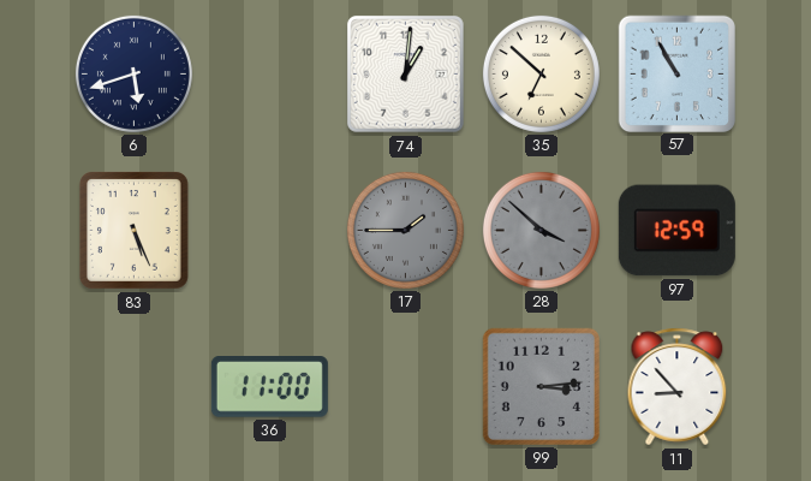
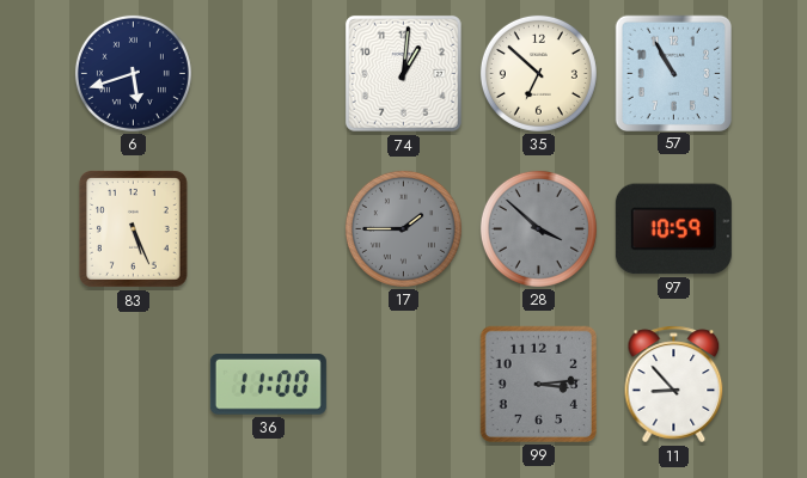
97: 12:59 -> 10:59
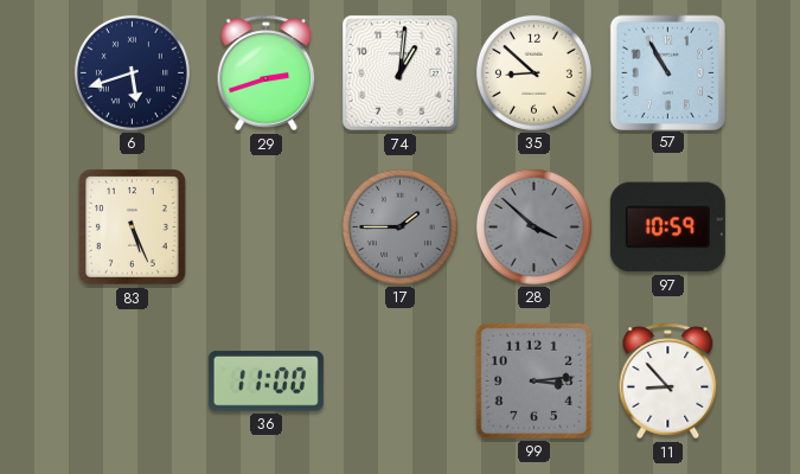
29: none -> 2:42
35: 6:52 -> 8:52
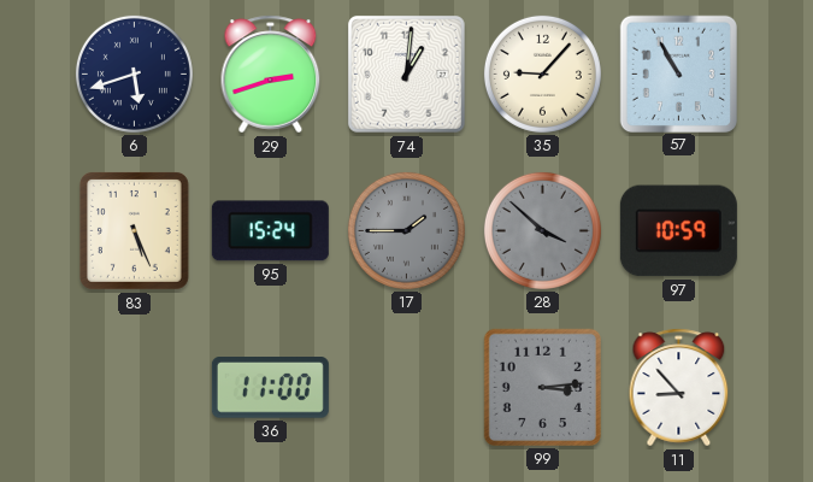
35: 8:52 -> 9:07
95: none -> 15:24
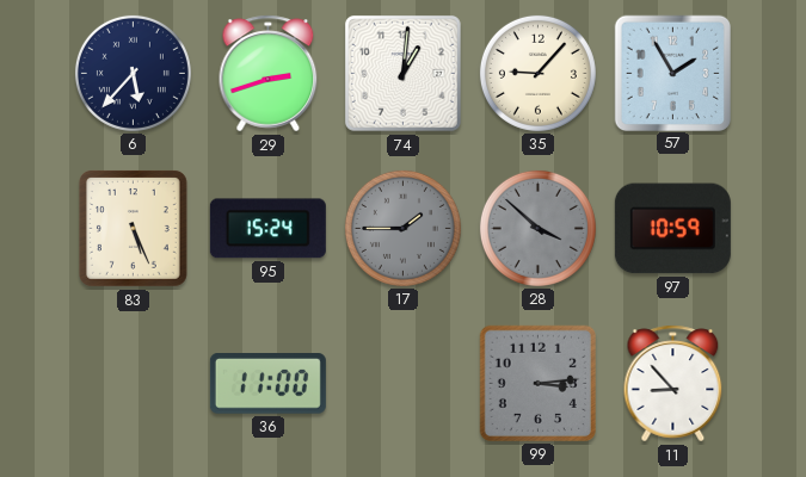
6: 5:42 -> 5:37
57: 10:55 -> 1:55
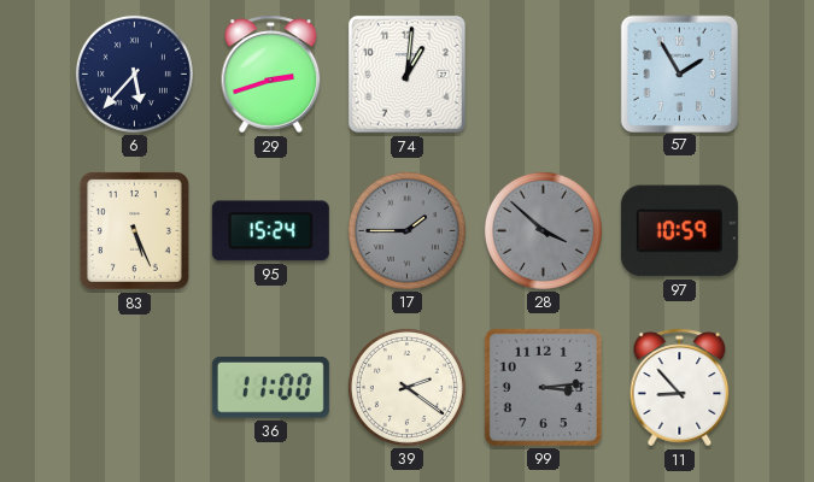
35: 9:07 -> none
39: none -> 2:21
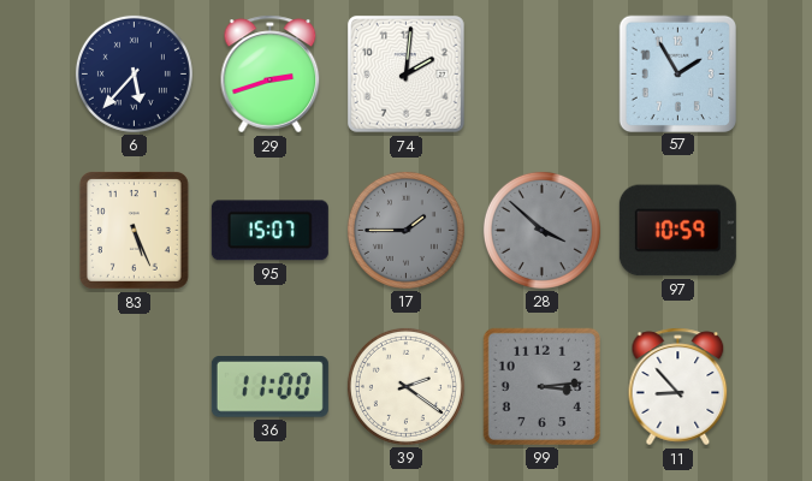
74: 1:01 -> 2:01
95: 15:24 -> 15:07
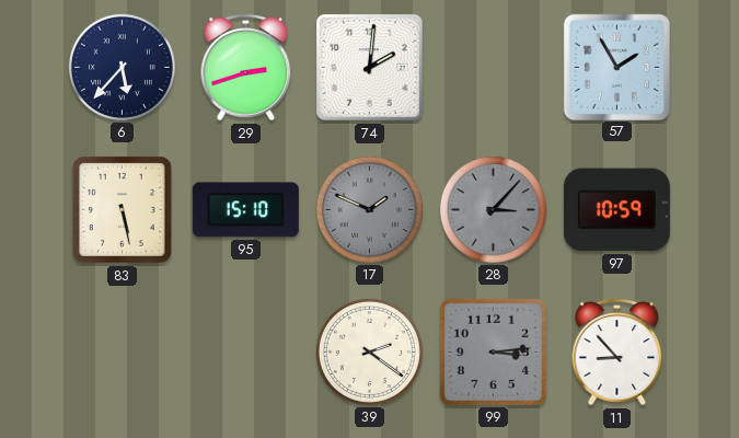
83: 5:26 -> 5:28
95: 15:07 -> 15:10
17: 1:45 -> 1:49
28: 3:52 -> 3:07
36: 11:00 -> none
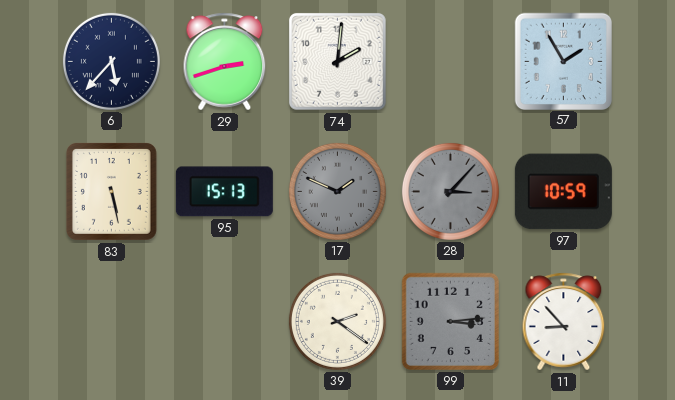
95: 15:10 -> 15:13
